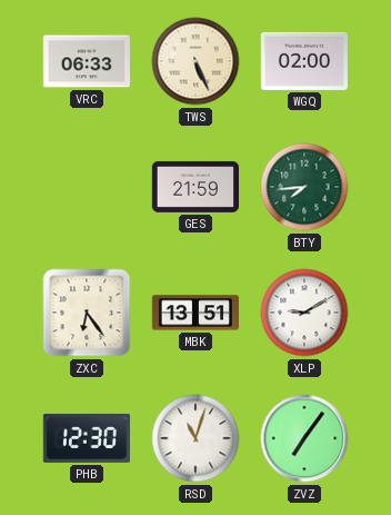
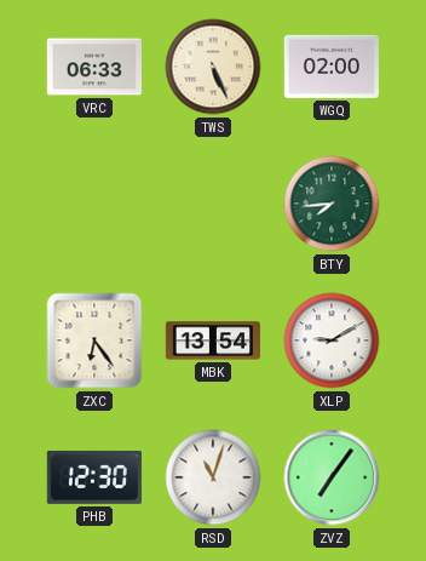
GES: 21:59 -> none
MBK: 13:51 -> 13:54
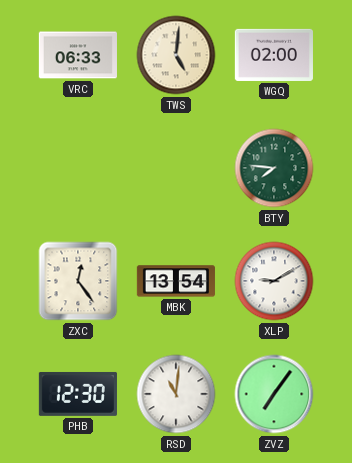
TWS: 5:26 -> 5:01
BTY: 7:44 -> 7:46
ZXC: 6:24 -> 12:24
RSD: 11:03 -> 11:01
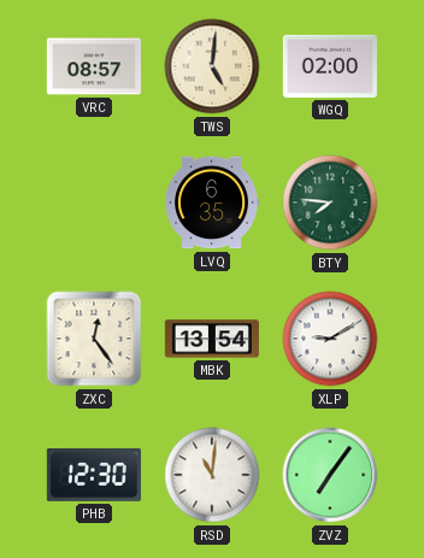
VRC: 06:33 -> 08:57
LVQ: none -> 6:35
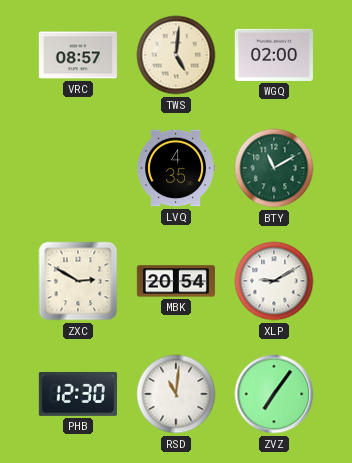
LVQ: 6:35 -> 4:35
BTY: 7:46 -> 11:10
ZXC: 12:24 -> 2:50
MBK: 13:54 -> 20:54
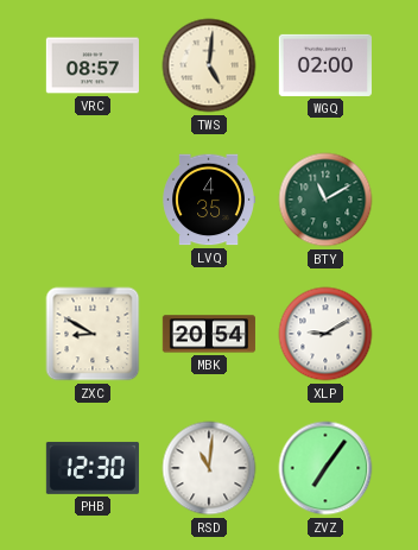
ZXC: 2:50 -> 8:50
